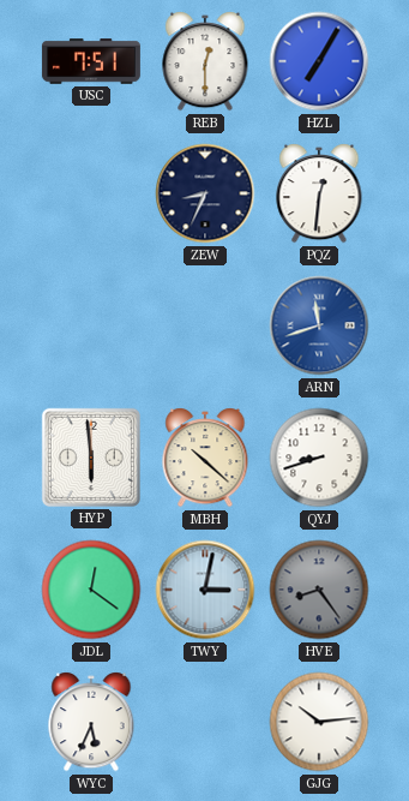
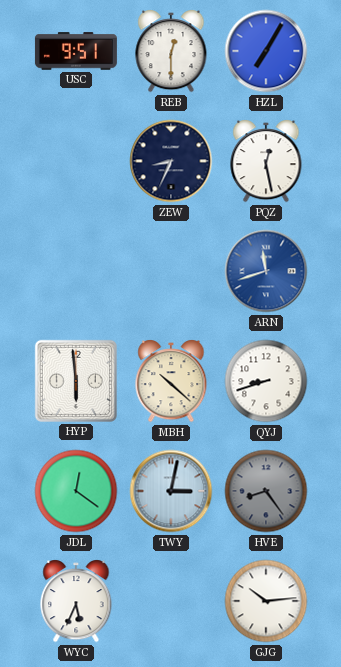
USC: 7:51 -> 9:51
PQZ: 12:31 -> 12:28
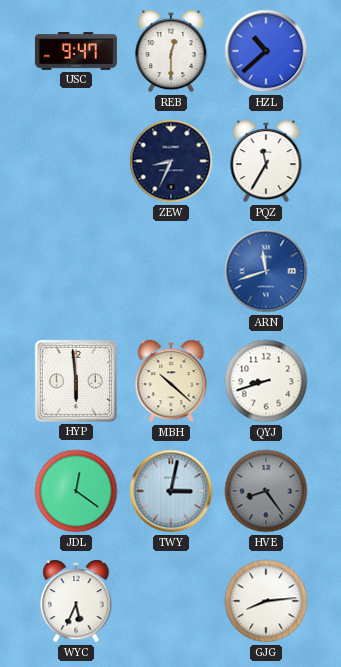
USC: 9:51 -> 9:47
HZL: 7:05 -> 10:38
PQZ: 12:28 -> 11:35
GJG: 10:14 -> 8:14
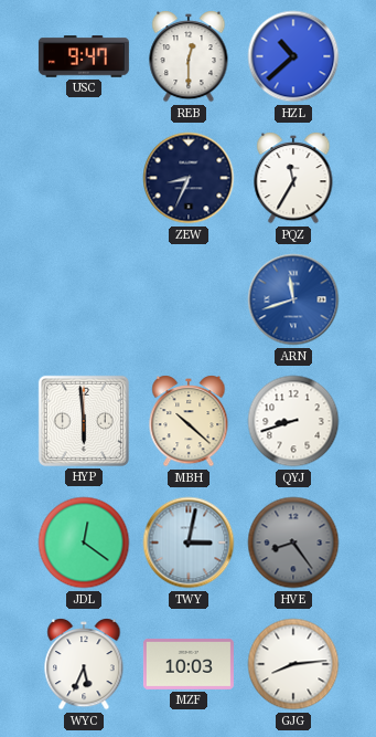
MZF: none -> 10:03
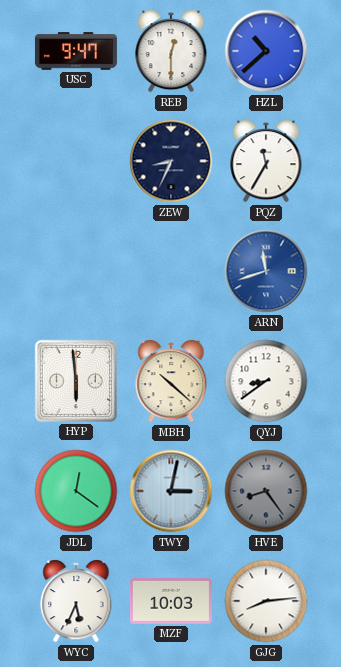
QYJ: 8:42 -> 8:39
